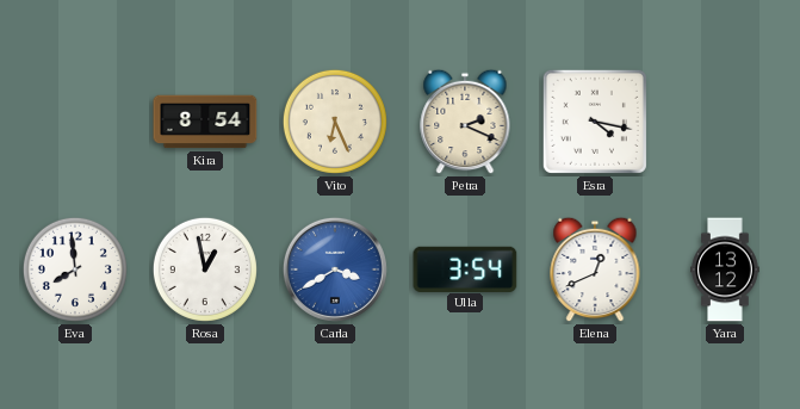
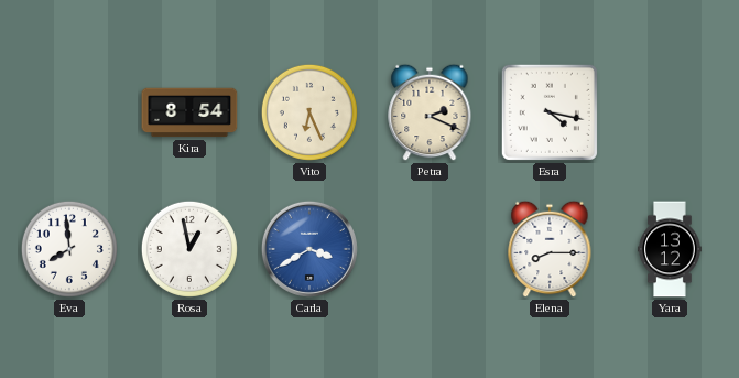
Ulla: 3:54 -> none
Elena: 12:41 -> 8:15
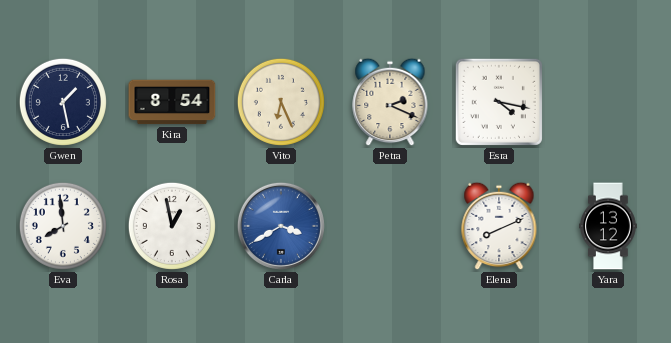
Gwen: none -> 1:28
Elena: 8:15 -> 8:11
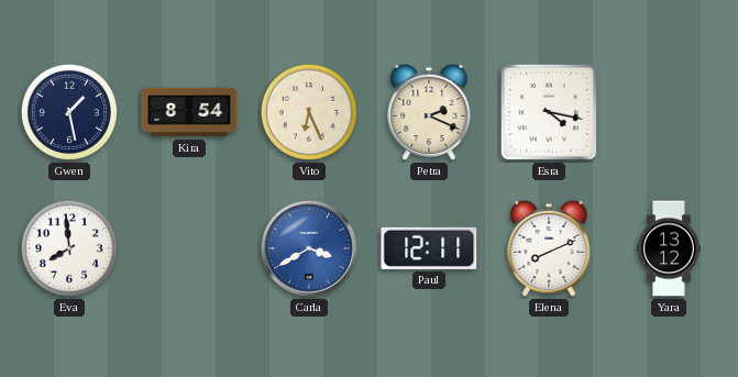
Rosa: 12:58 -> none
Paul: none -> 12:11
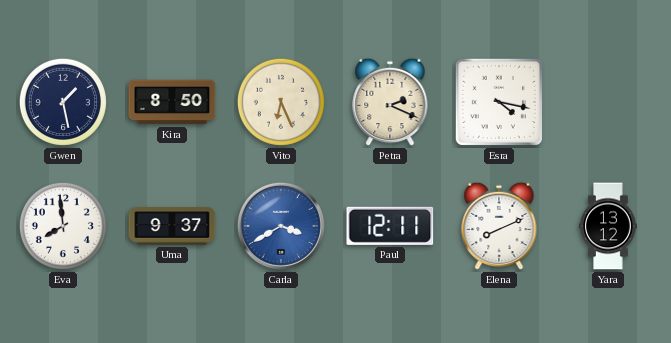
Kira: 8:54 -> 8:50
Uma: none -> 9:37
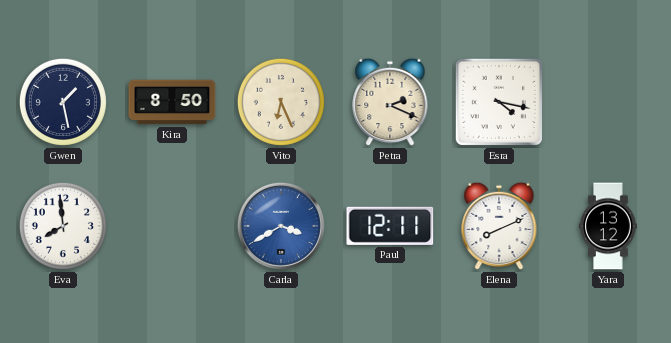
Uma: 9:37 -> none
